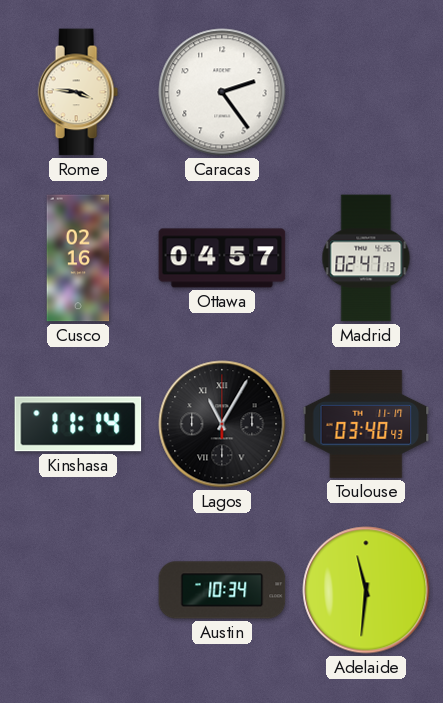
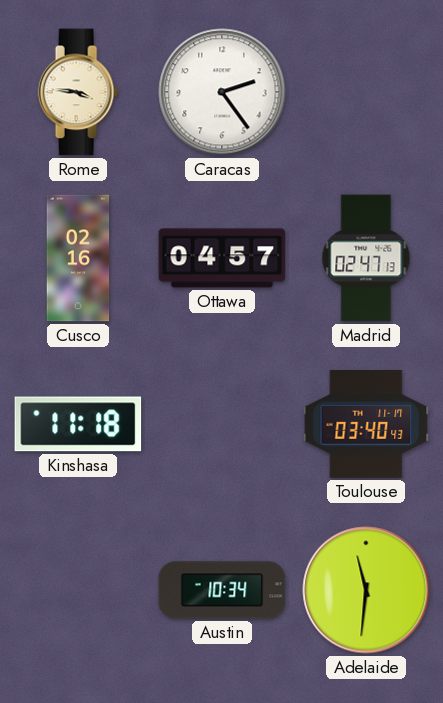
Kinshasa: 11:14 -> 11:18
Lagos: 11:05 -> none
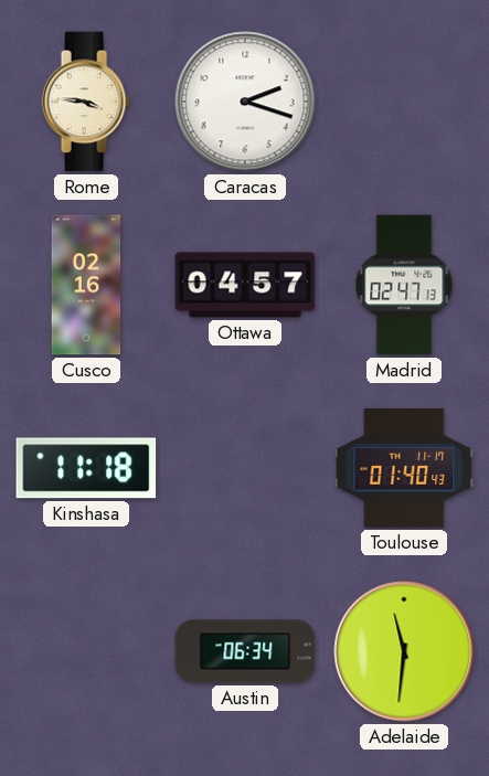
Caracas: 2:24 -> 2:18
Toulouse: 03:40 -> 01:40
Austin: 10:34 -> 06:34
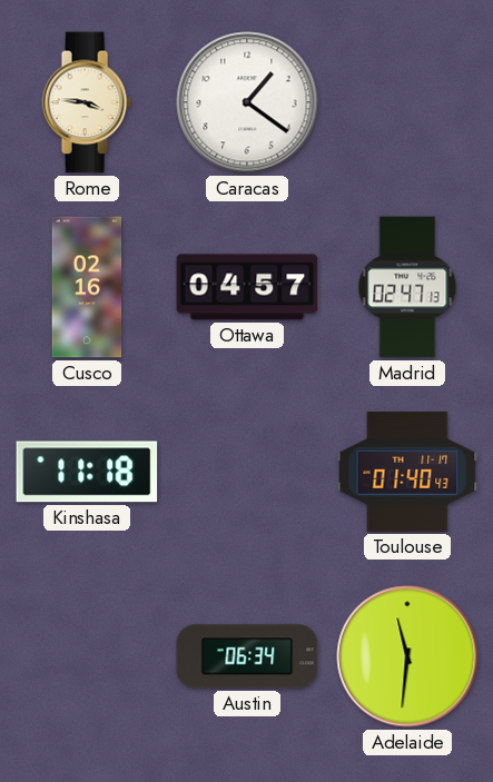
Caracas: 2:18 -> 1:21
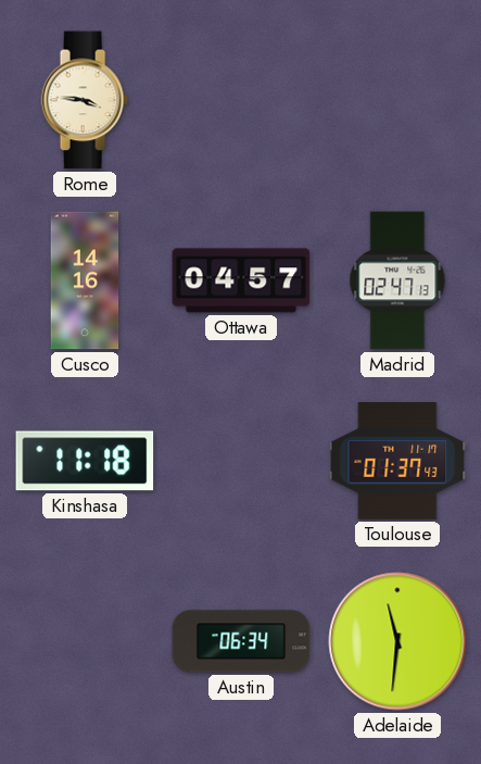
Caracas: 1:21 -> none
Cusco: 02:16 -> 14:16
Toulouse: 01:40 -> 01:37
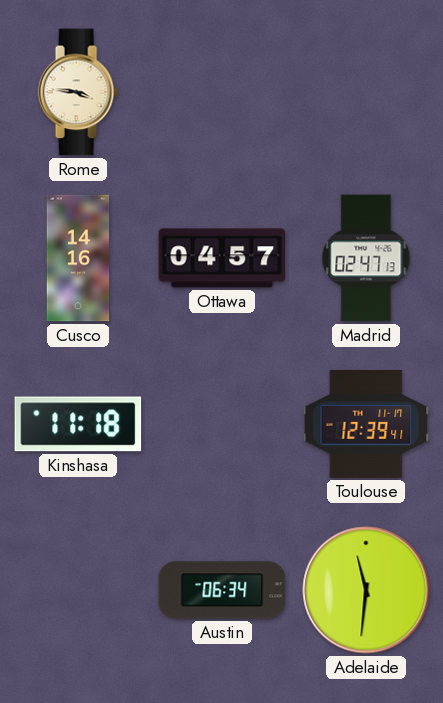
Toulouse: 01:37 -> 12:39
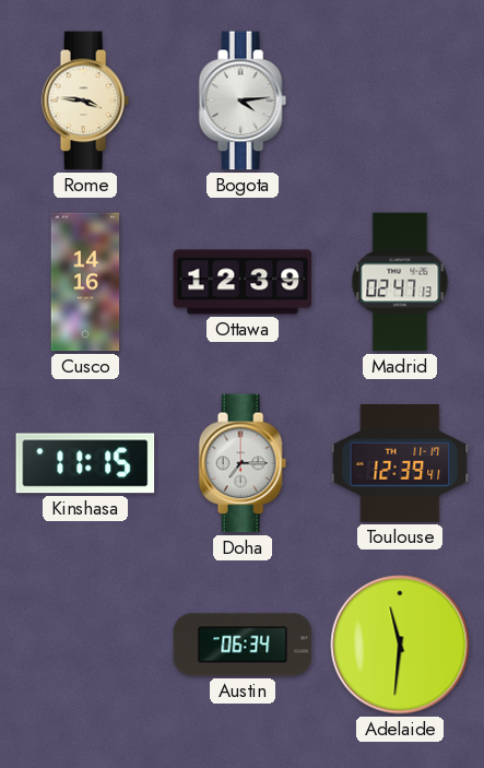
Bogota: none -> 4:14
Ottawa: 04:57 -> 12:39
Kinshasa: 11:18 -> 11:15
Doha: none -> 7:15
